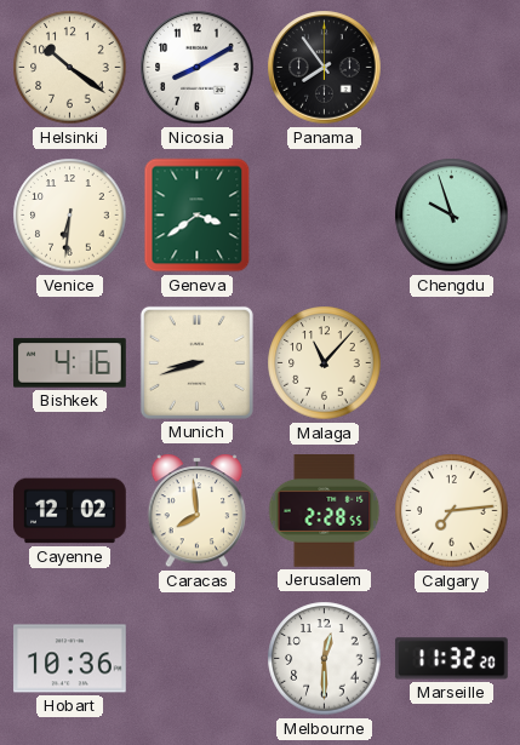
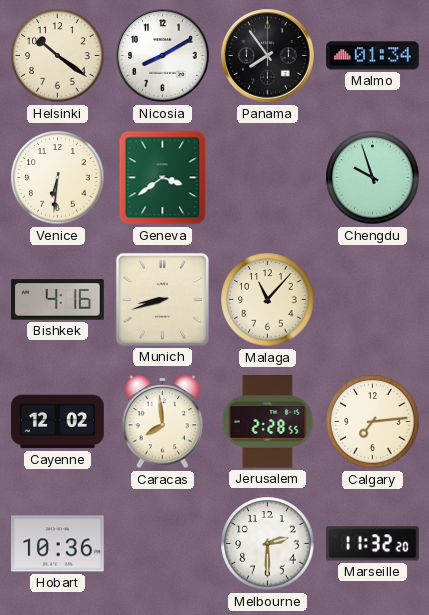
Malmo: none -> 01:34
Melbourne: 12:30 -> 2:30
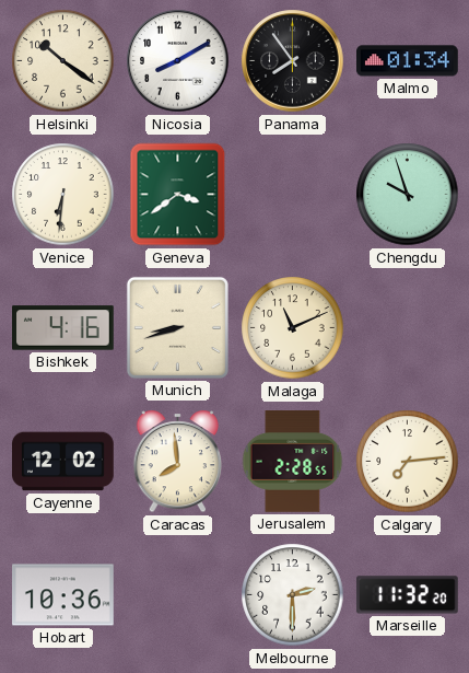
Malaga: 11:07 -> 11:11
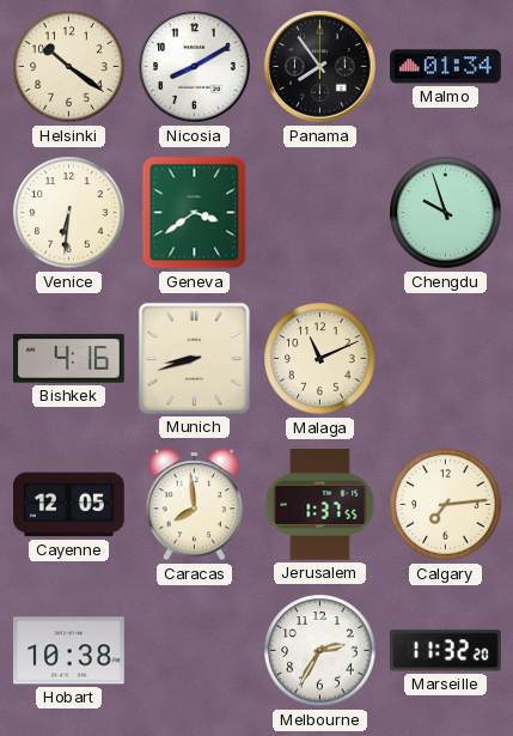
Cayenne: 12:02 -> 12:05
Jerusalem: 2:28 -> 1:37
Hobart: 10:36 -> 10:38
Melbourne: 2:30 -> 2:35
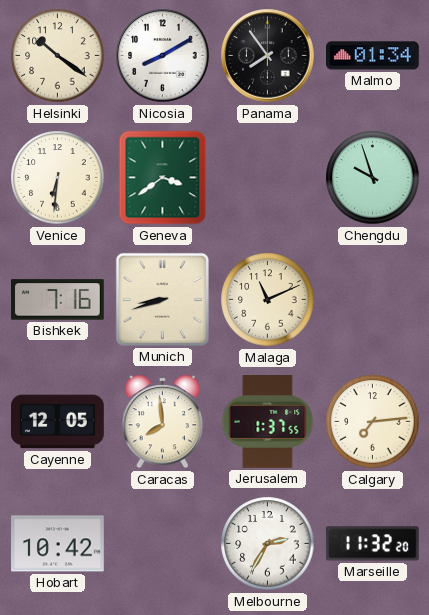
Bishkek: 4:16 -> 7:16
Hobart: 10:38 -> 10:42
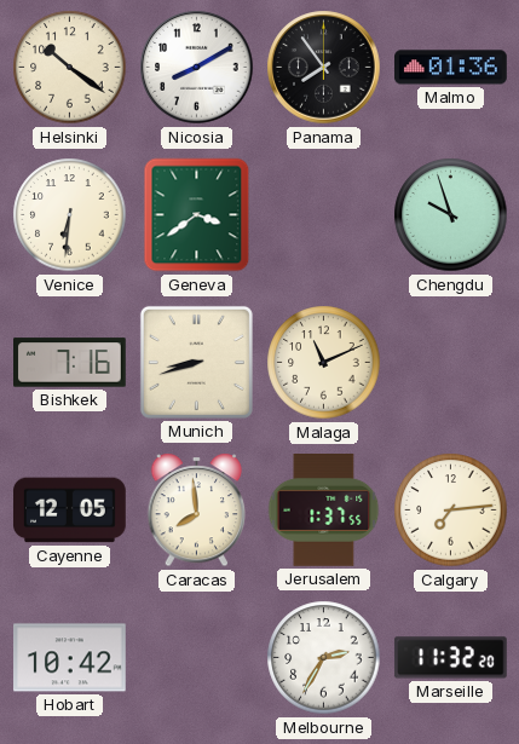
Malmo: 01:34 -> 01:36
